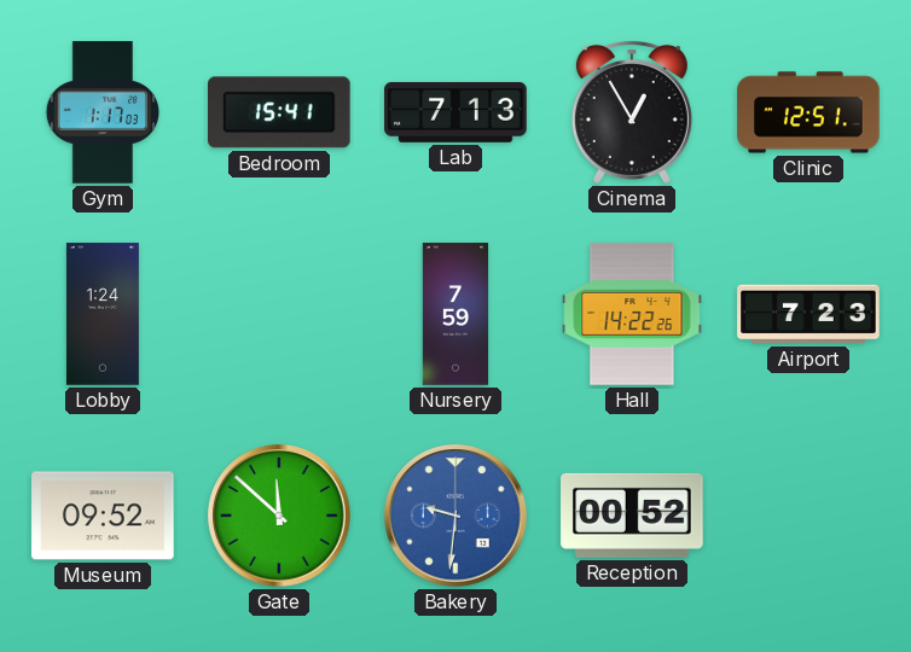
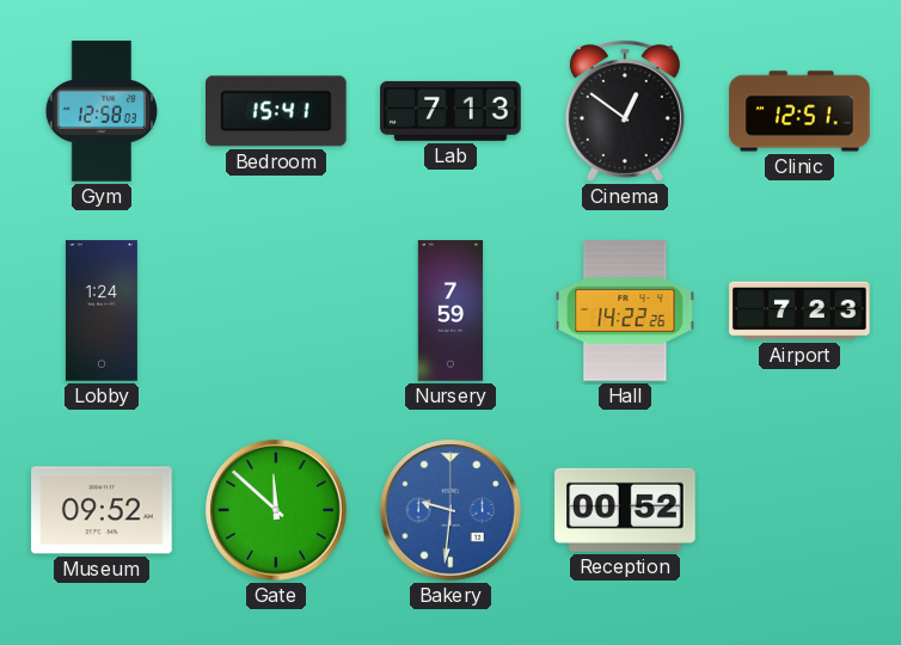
Gym: 1:17 -> 12:58
Cinema: 12:55 -> 12:51
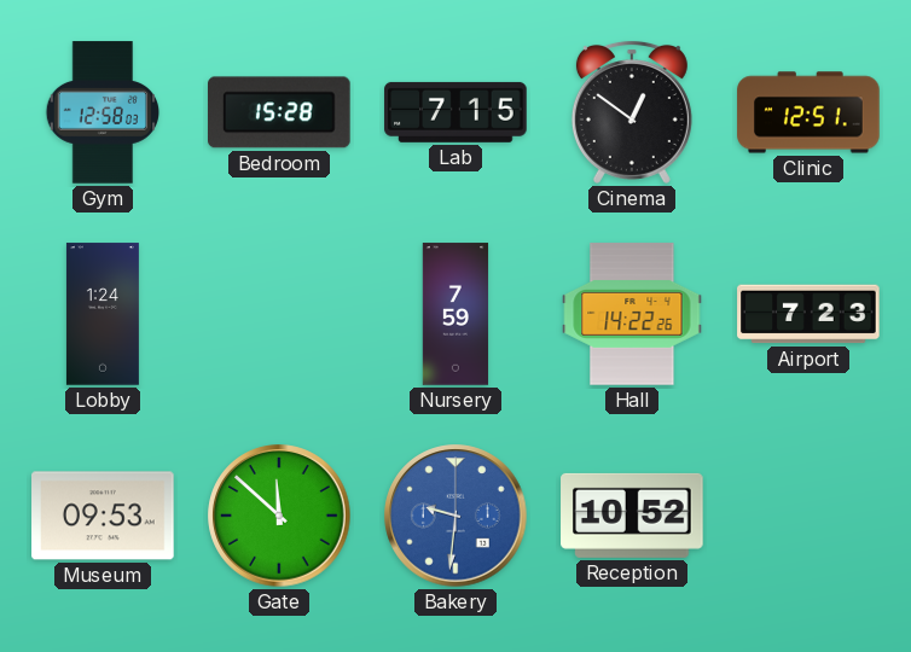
Bedroom: 15:41 -> 15:28
Lab: 7:13 -> 7:15
Museum: 09:52 -> 09:53
Reception: 00:52 -> 10:52
